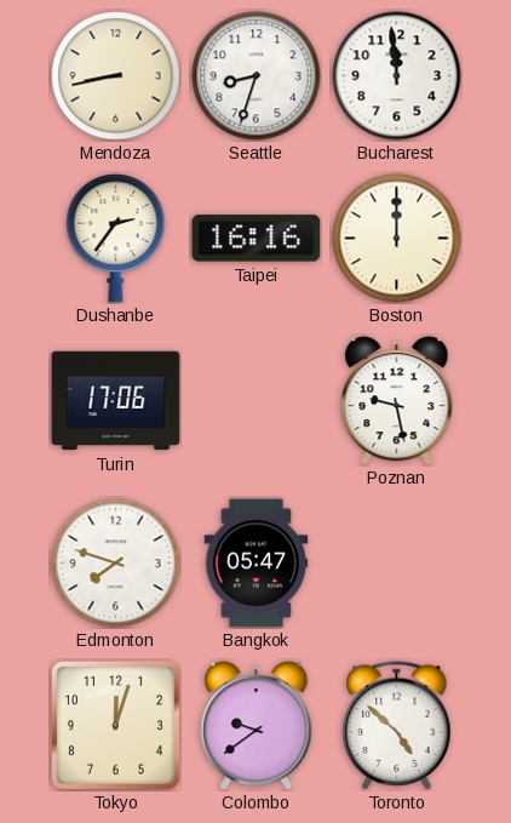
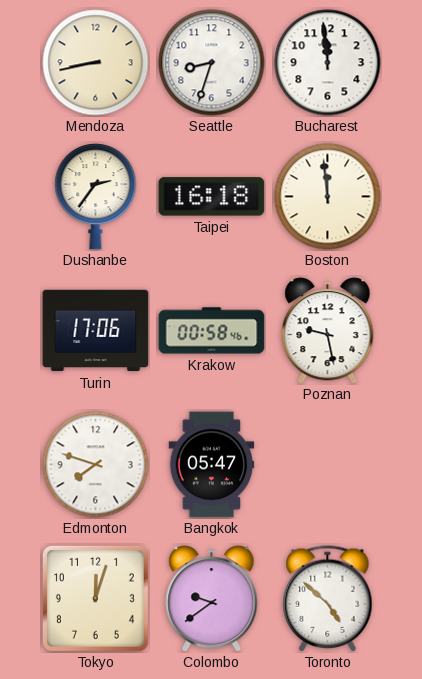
Taipei: 16:16 -> 16:18
Boston: 12:00 -> 11:59
Krakow: none -> 00:58
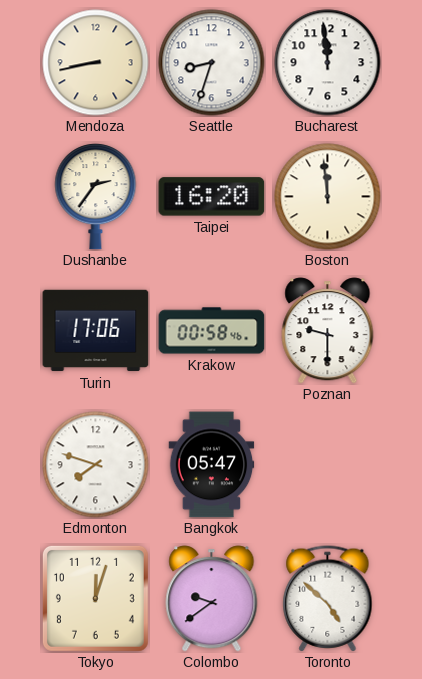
Taipei: 16:18 -> 16:20
Poznan: 9:28 -> 9:30
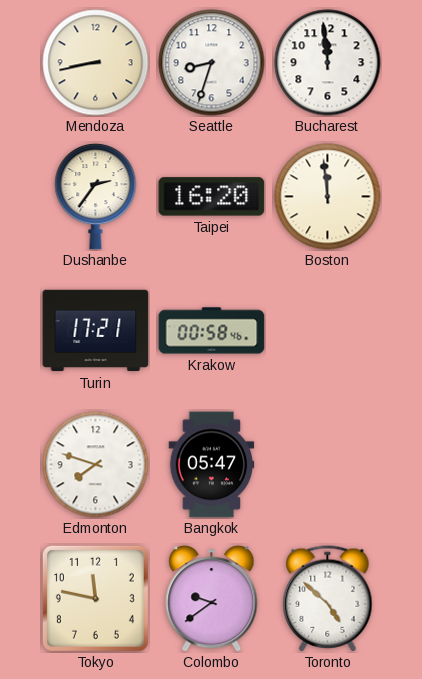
Turin: 17:06 -> 17:21
Poznan: 9:30 -> none
Tokyo: 12:03 -> 11:47
